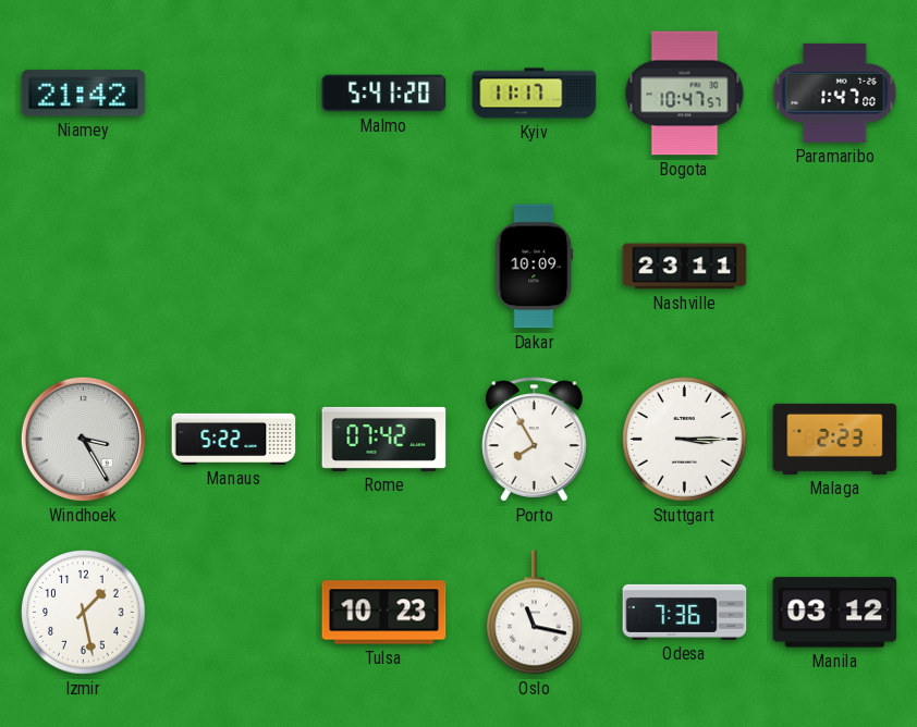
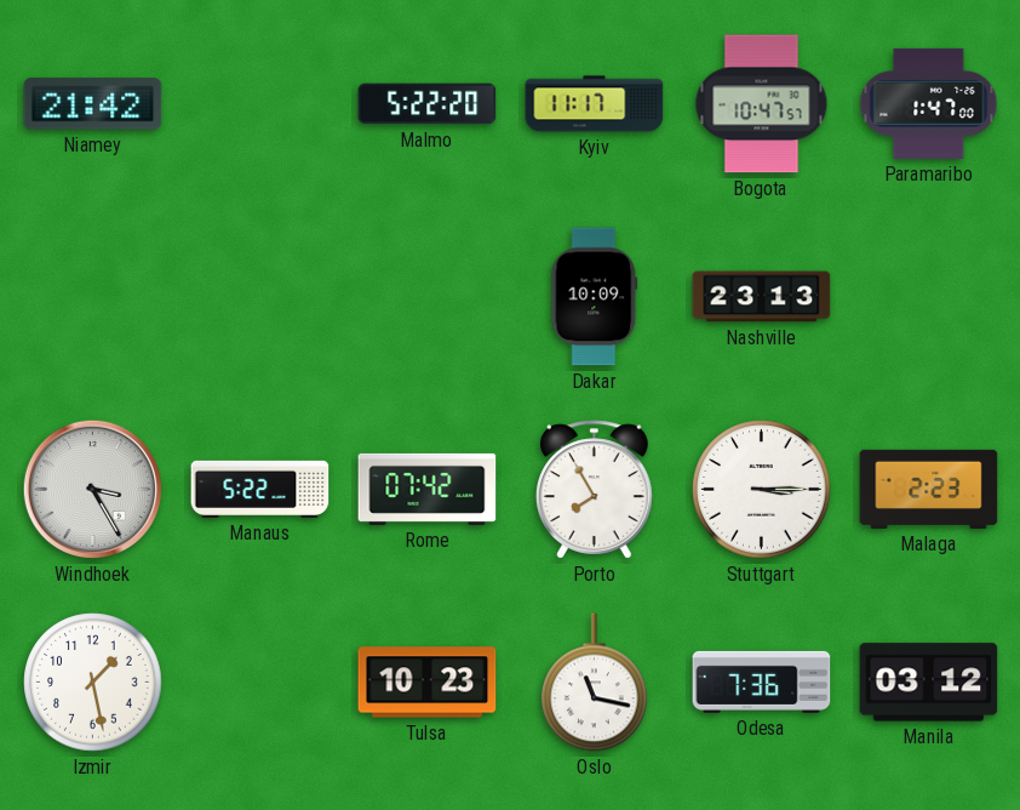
Malmo: 5:41 -> 5:22
Nashville: 23:11 -> 23:13
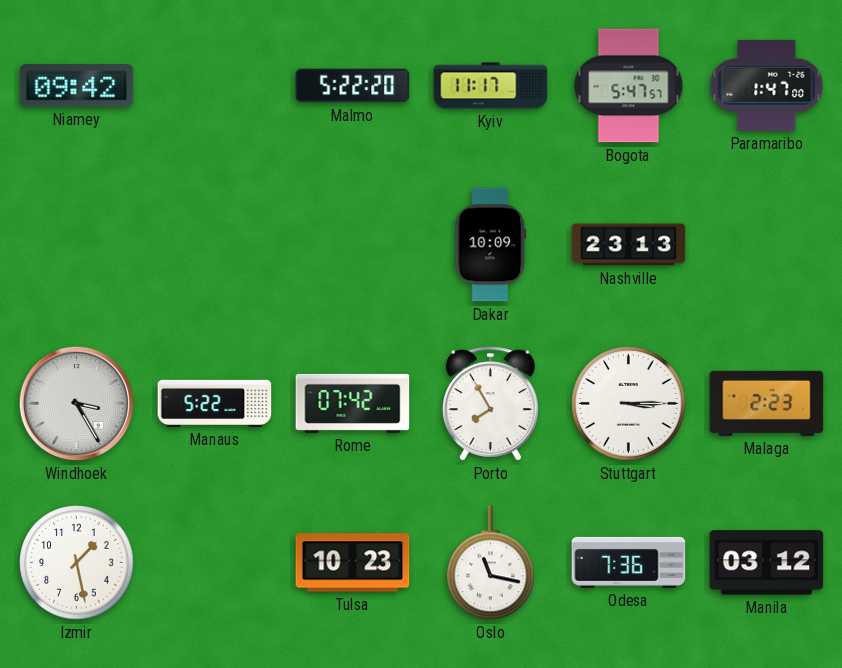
Niamey: 21:42 -> 09:42
Bogota: 10:47 -> 5:47
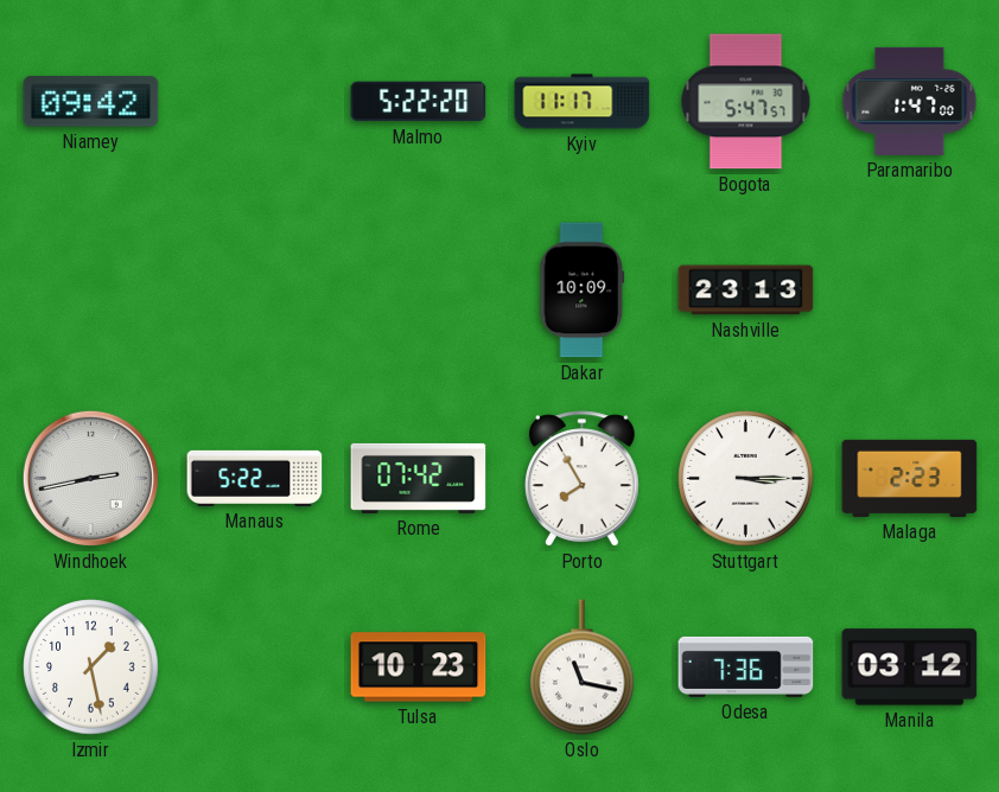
Windhoek: 3:25 -> 2:43
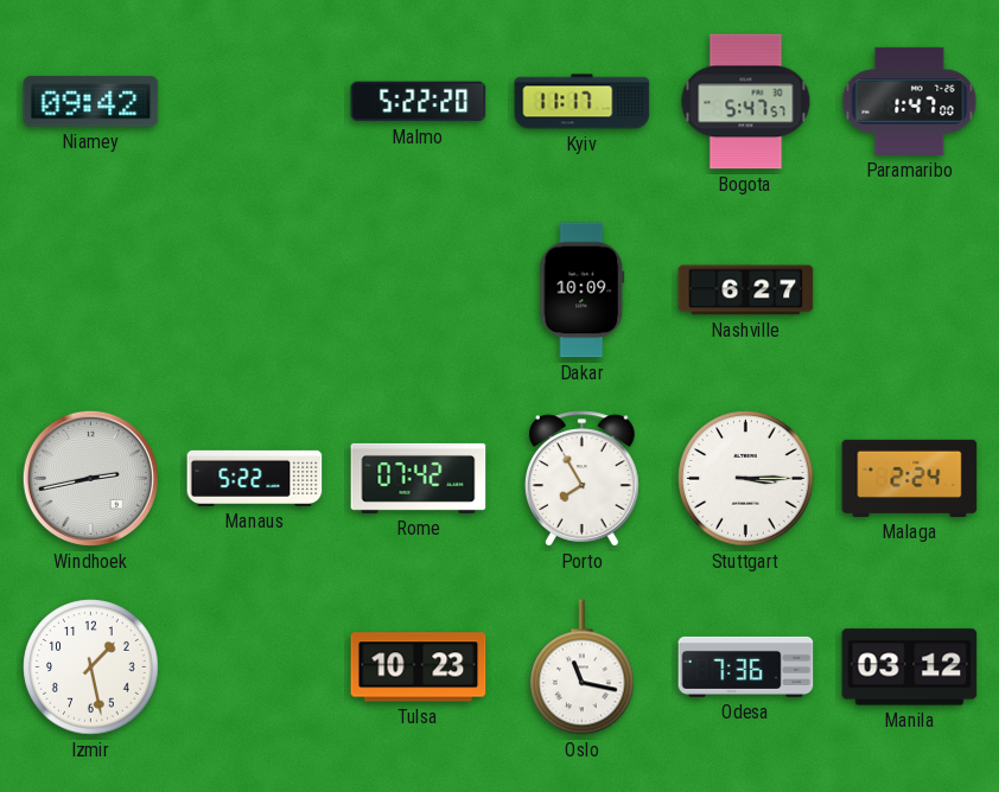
Nashville: 23:13 -> 6:27
Malaga: 2:23 -> 2:24
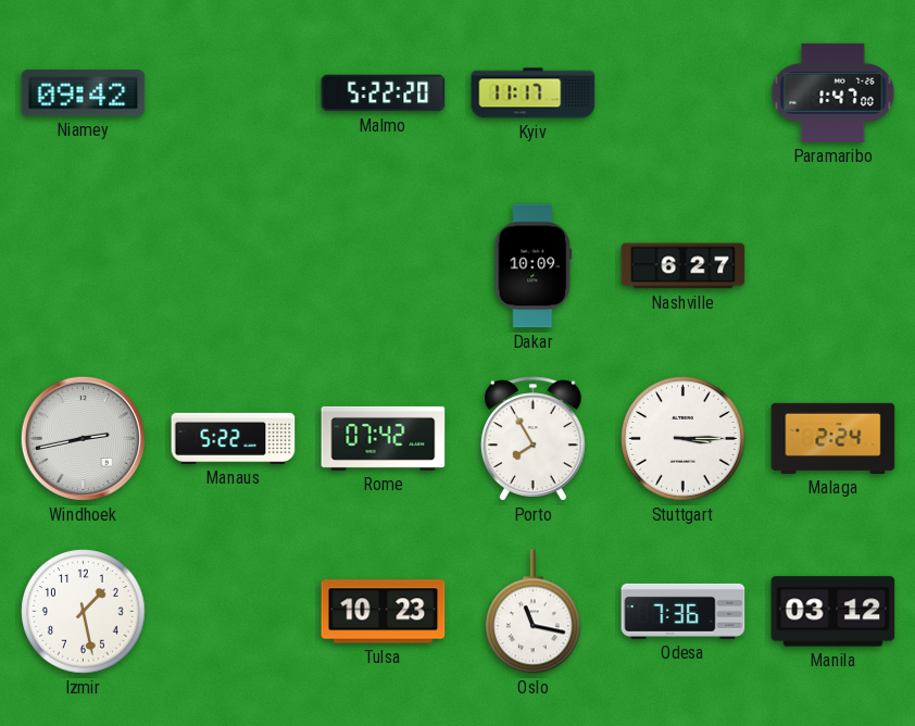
Bogota: 5:47 -> none
